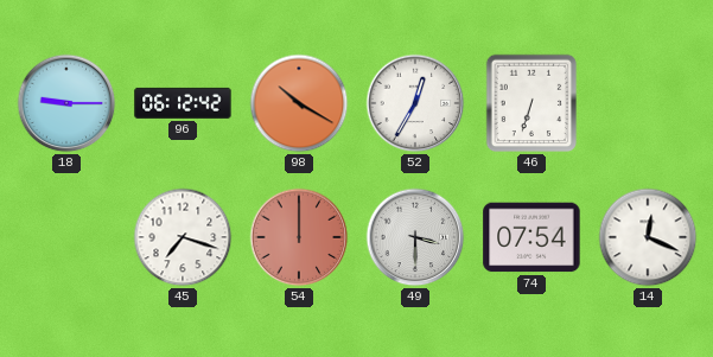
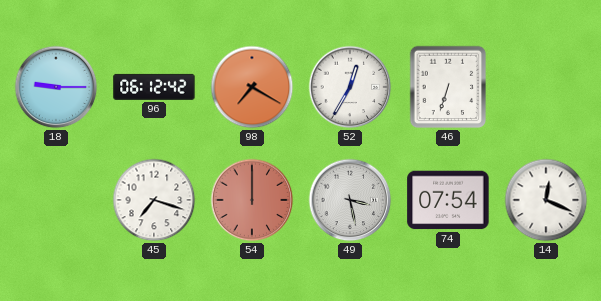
98: 10:20 -> 7:20
49: 3:30 -> 3:28
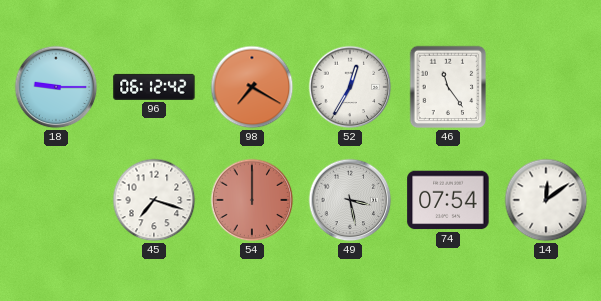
46: 6:33 -> 11:24
14: 12:19 -> 12:09
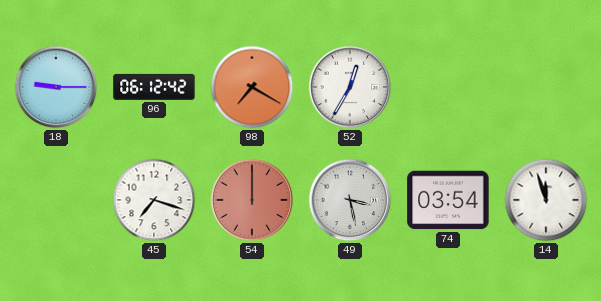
46: 11:24 -> none
74: 07:54 -> 03:54
14: 12:09 -> 11:57
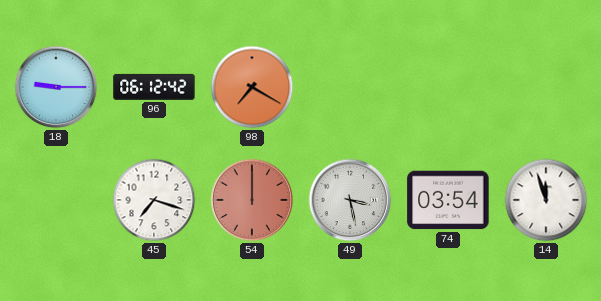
52: 12:35 -> none
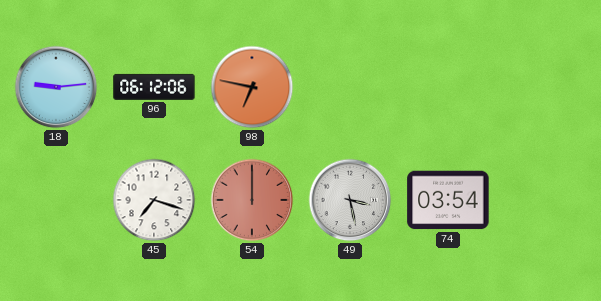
18: 9:15 -> 9:14
96: 06:12:42 -> 06:12:06
98: 7:20 -> 6:47
14: 11:57 -> none
